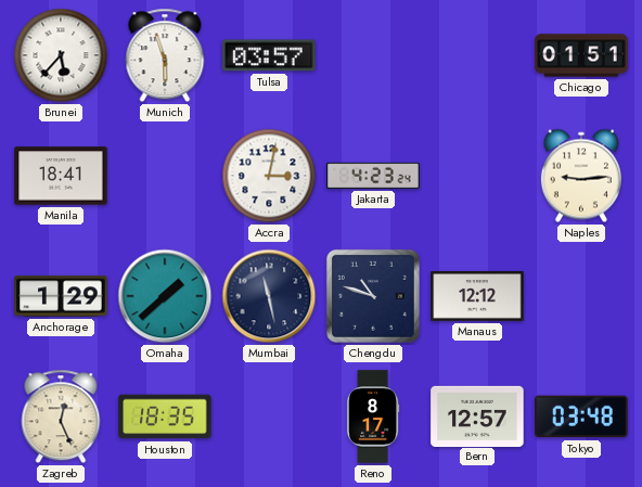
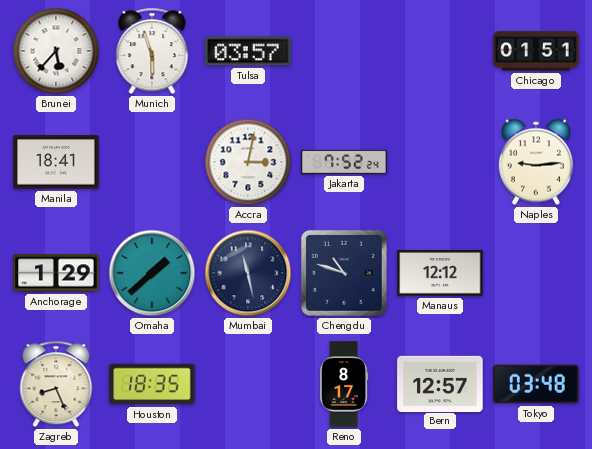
Jakarta: 4:23 -> 7:52
Zagreb: 12:26 -> 8:26
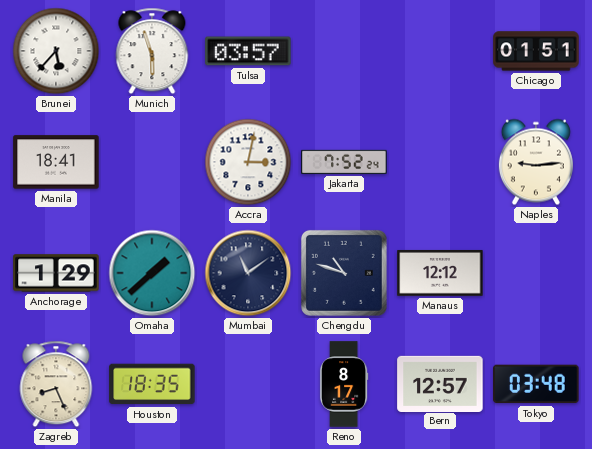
Mumbai: 11:28 -> 11:09
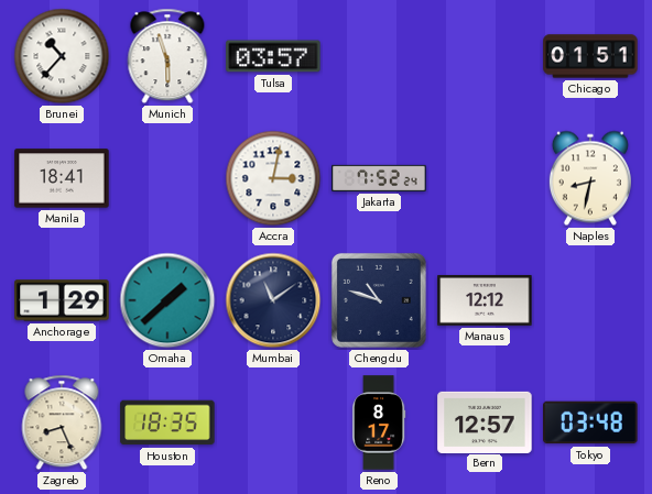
Brunei: 5:37 -> 10:37
Naples: 9:14 -> 8:32
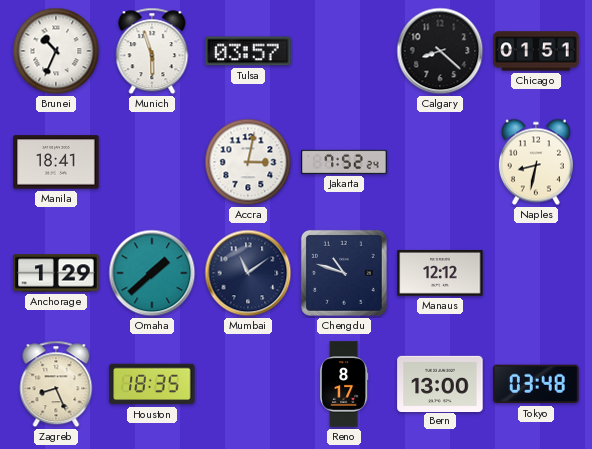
Brunei: 10:37 -> 10:34
Calgary: none -> 8:22
Bern: 12:57 -> 13:00
